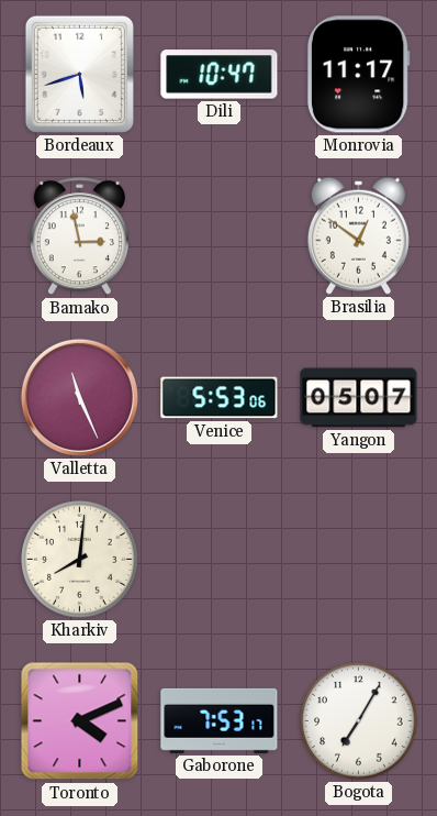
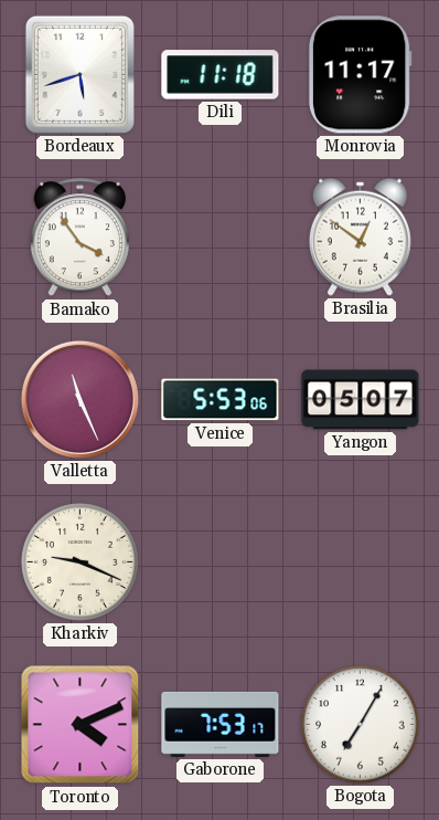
Dili: 10:47 -> 11:18
Bamako: 2:58 -> 3:54
Kharkiv: 8:01 -> 9:19
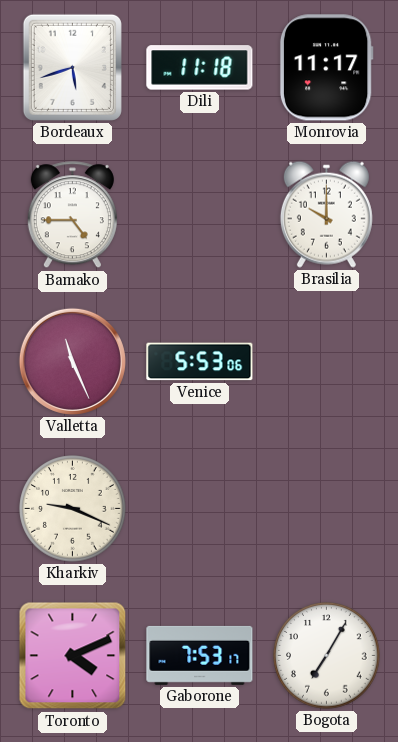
Bamako: 3:54 -> 4:45
Brasilia: 12:51 -> 10:00
Yangon: 05:07 -> none
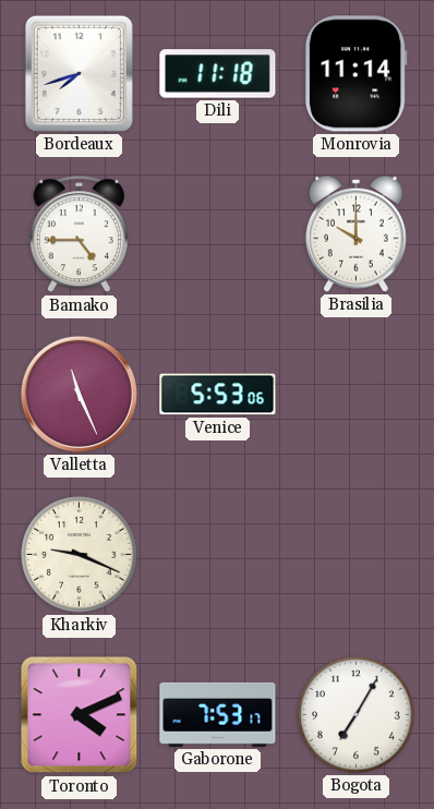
Bordeaux: 5:42 -> 7:42
Monrovia: 11:17 -> 11:14
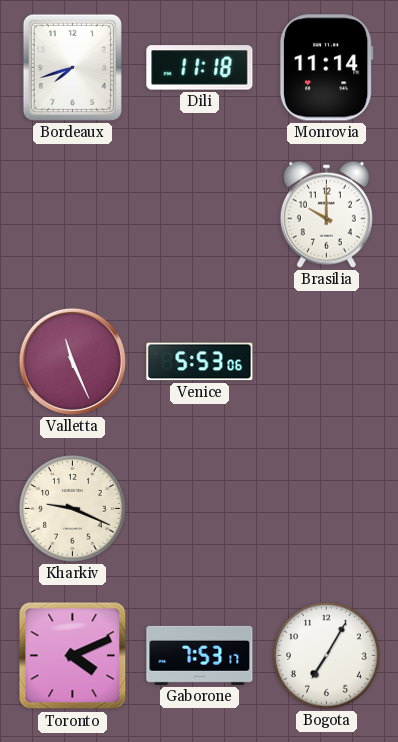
Bamako: 4:45 -> none
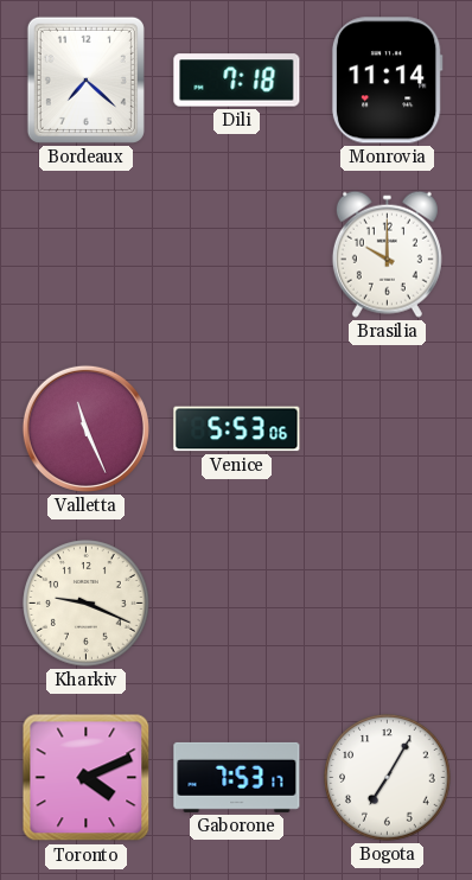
Bordeaux: 7:42 -> 7:22
Dili: 11:18 -> 7:18
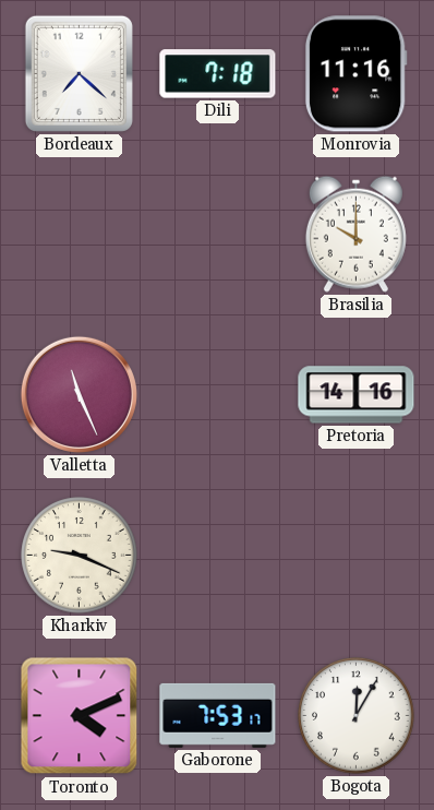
Monrovia: 11:14 -> 11:16
Venice: 5:53 -> none
Pretoria: none -> 14:16
Bogota: 7:05 -> 12:05
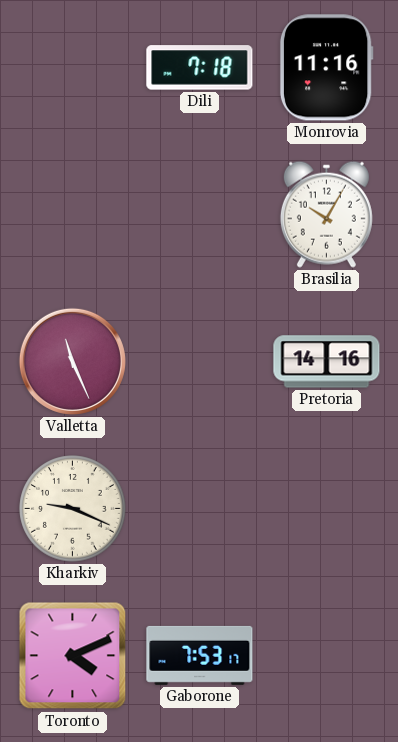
Bordeaux: 7:22 -> none
Brasilia: 10:00 -> 10:05
Bogota: 12:05 -> none
